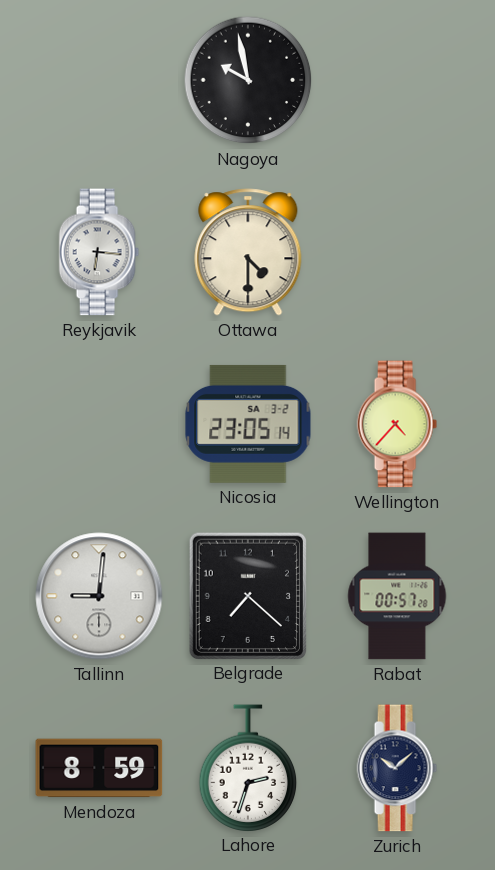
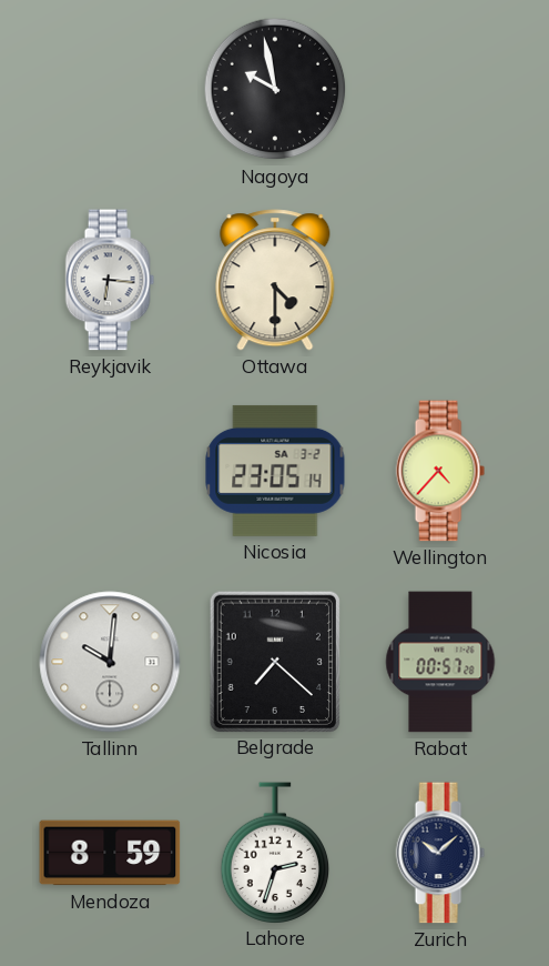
Tallinn: 9:01 -> 10:01
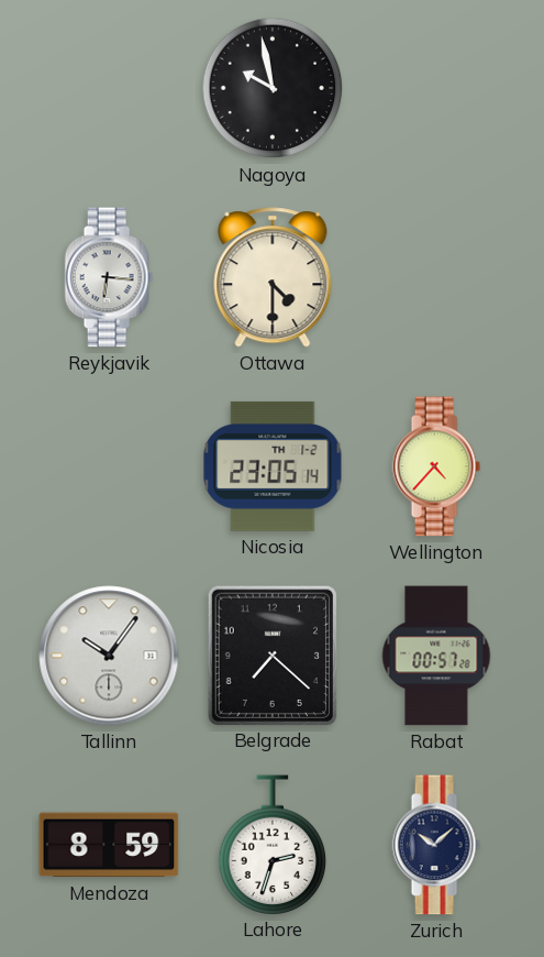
Nicosia date: SA 3-2 -> TH 1-2
Tallinn: 10:01 -> 10:06
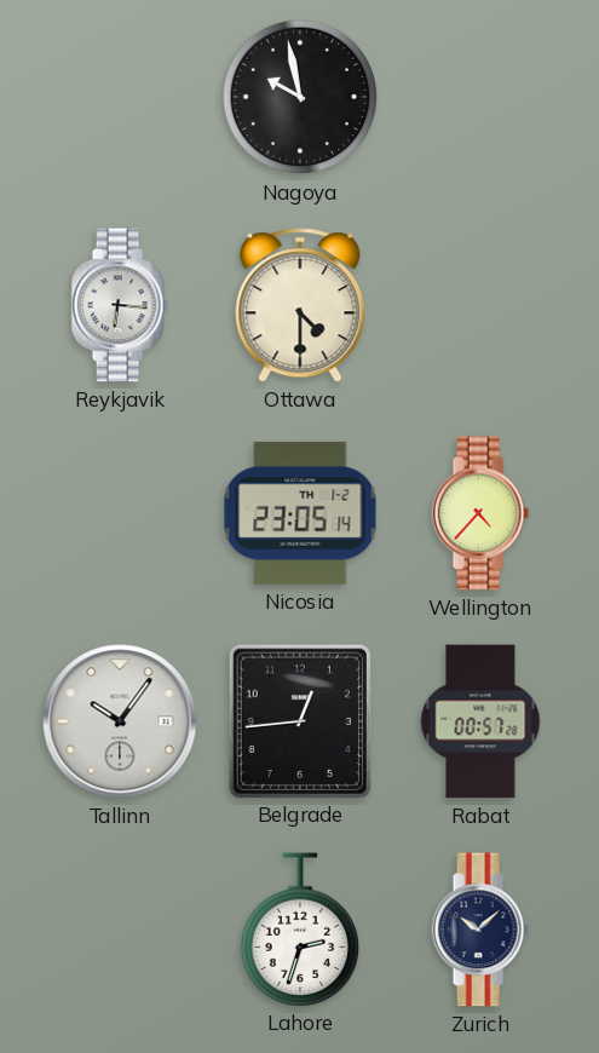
Belgrade: 7:22 -> 12:44
Mendoza: 8:59 -> none
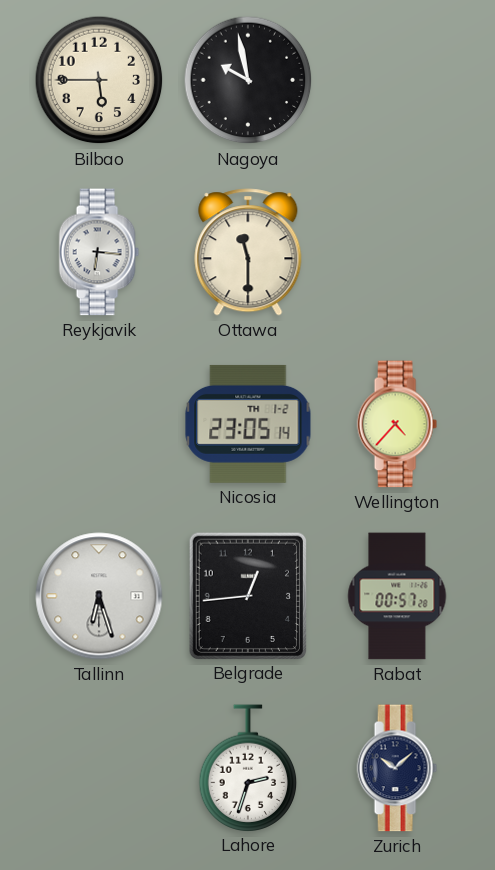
Bilbao: none -> 5:45
Ottawa: 4:30 -> 11:30
Tallinn: 10:06 -> 6:27
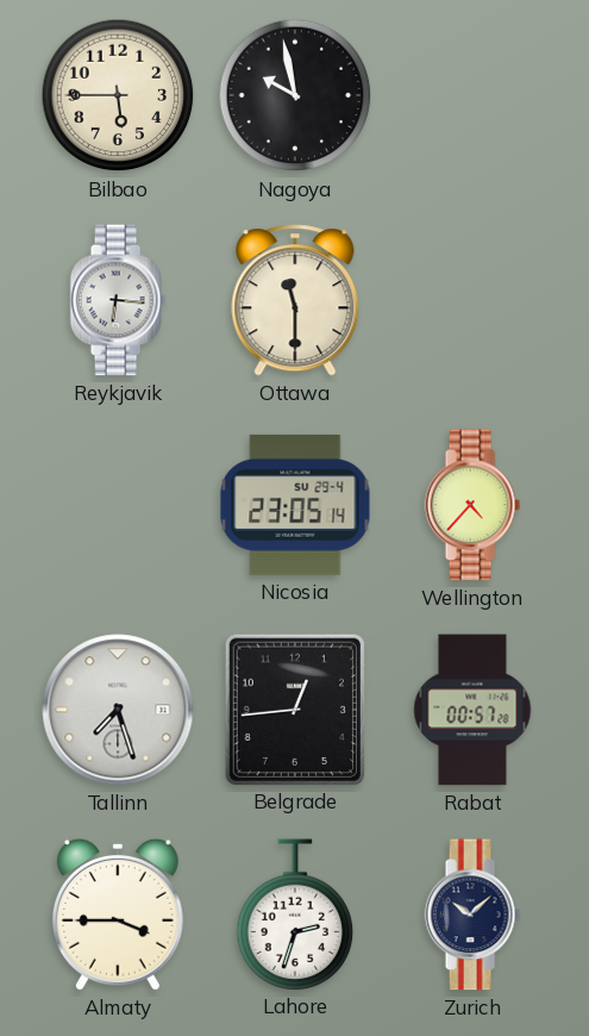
Nicosia date: TH 1-2 -> SU 29-4
Tallinn: 6:27 -> 7:27
Almaty: none -> 3:45
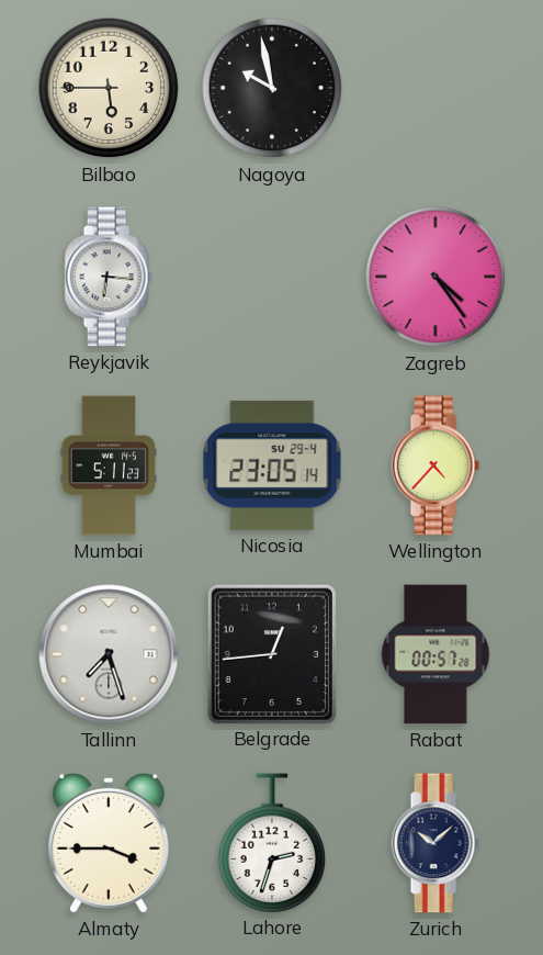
Ottawa: 11:30 -> none
Zagreb: none -> 4:24
Mumbai: none -> 5:11
